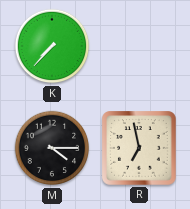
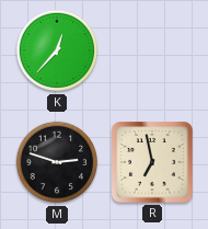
K: 7:37 -> 12:37
M: 4:15 -> 2:48
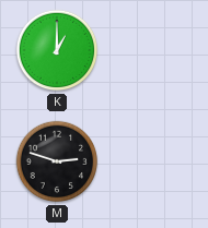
K: 12:37 -> 1:00
R: 6:58 -> none
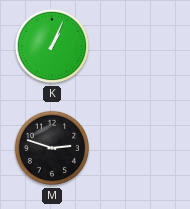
K: 1:00 -> 1:04
